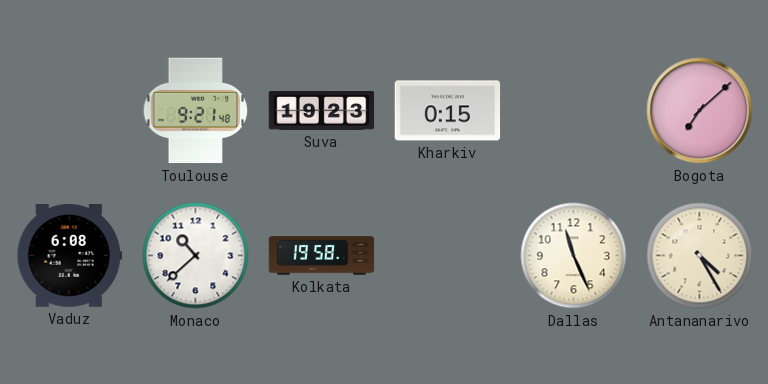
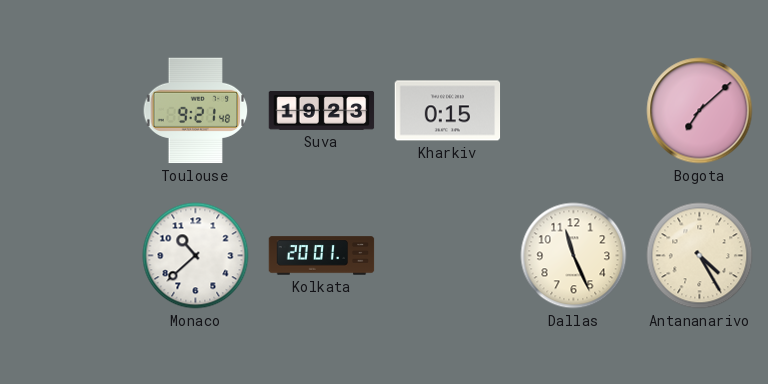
Vaduz: 6:08 -> none
Kolkata: 19:58 -> 20:01
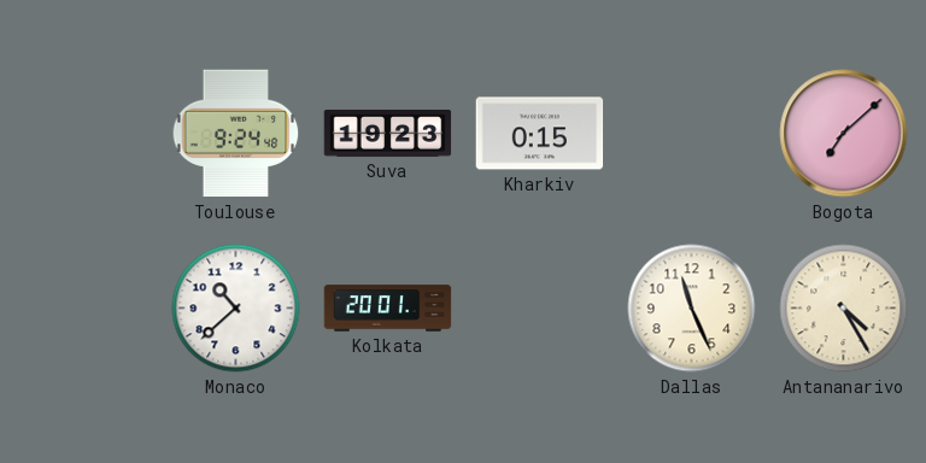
Toulouse: 9:21 -> 9:24
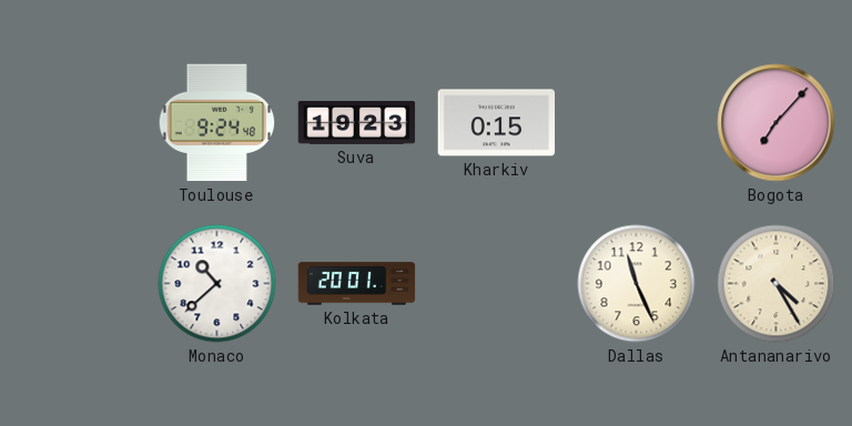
Bogota: 7:08 -> 7:07
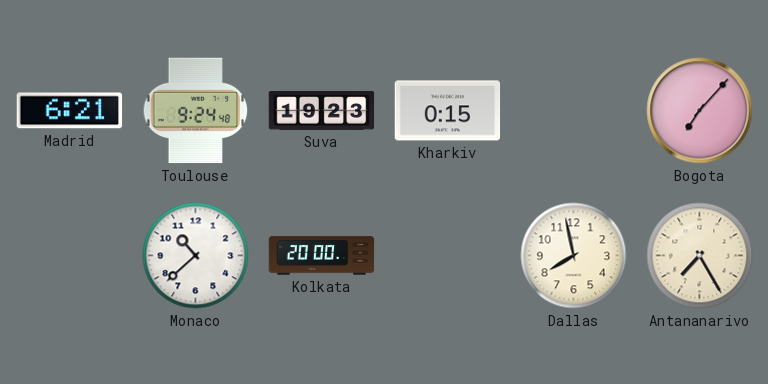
Madrid: none -> 6:21
Kolkata: 20:01 -> 20:00
Dallas: 11:26 -> 7:58
Antananarivo: 4:25 -> 7:25
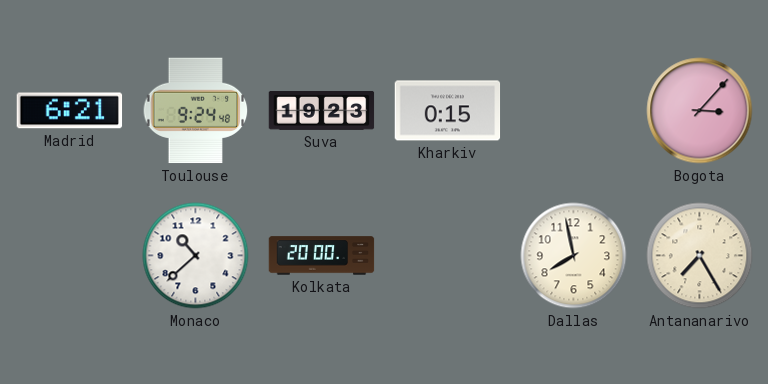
Bogota: 7:07 -> 3:07
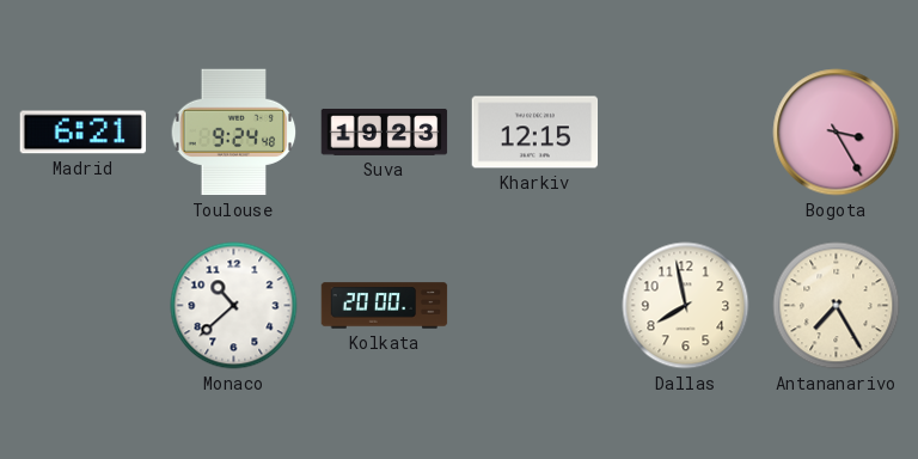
Kharkiv: 0:15 -> 12:15
Bogota: 3:07 -> 3:25
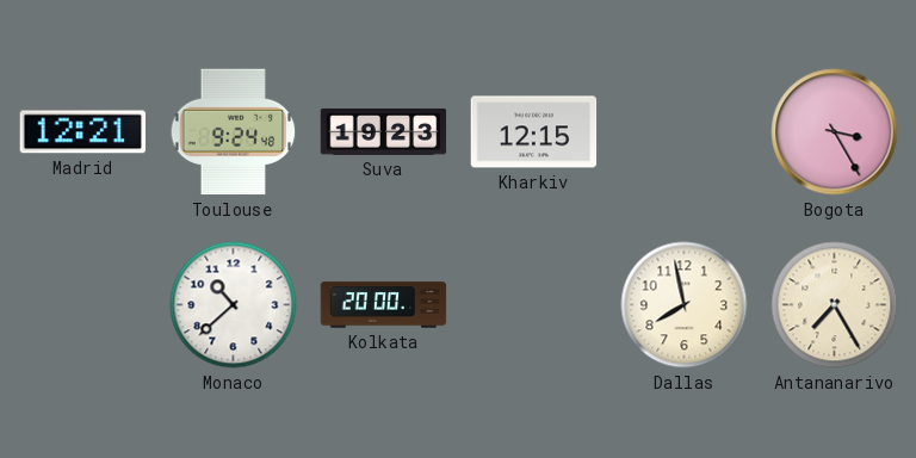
Madrid: 6:21 -> 12:21
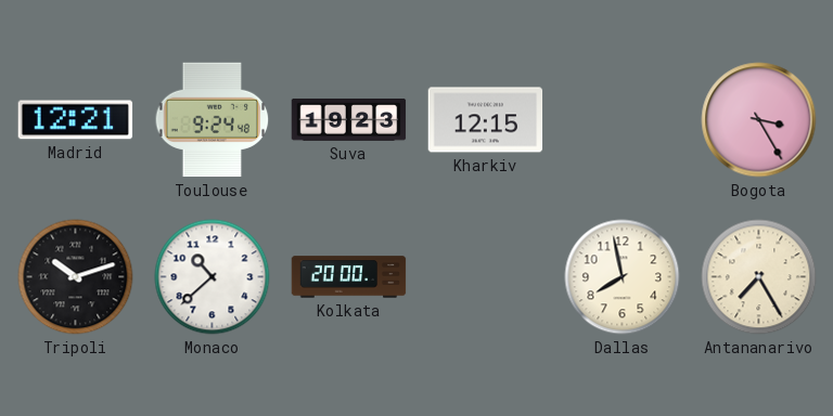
Tripoli: none -> 10:12
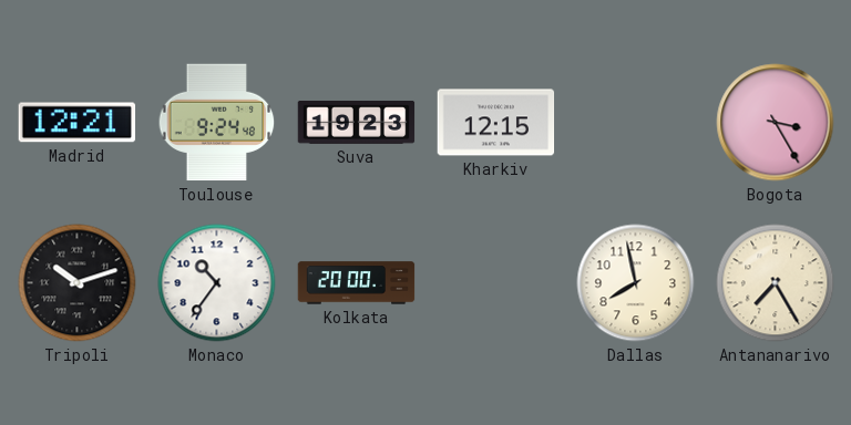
Monaco: 10:38 -> 10:36
